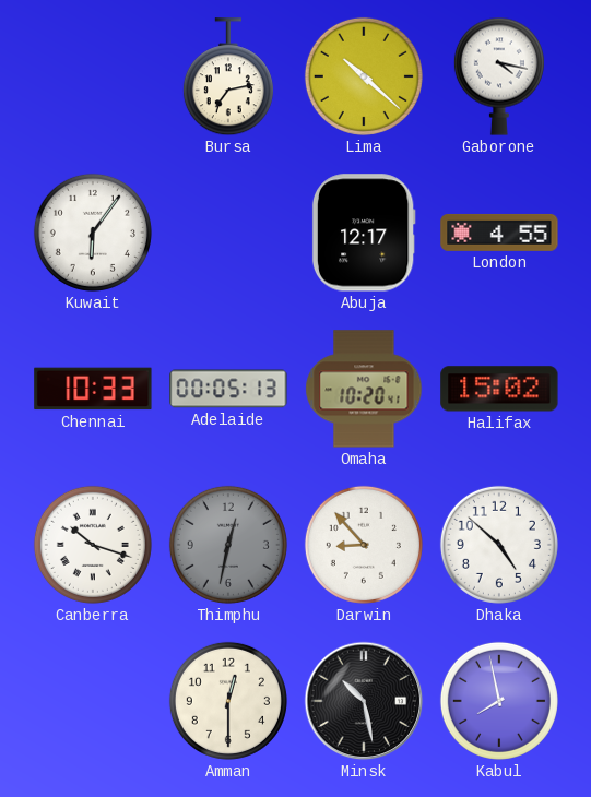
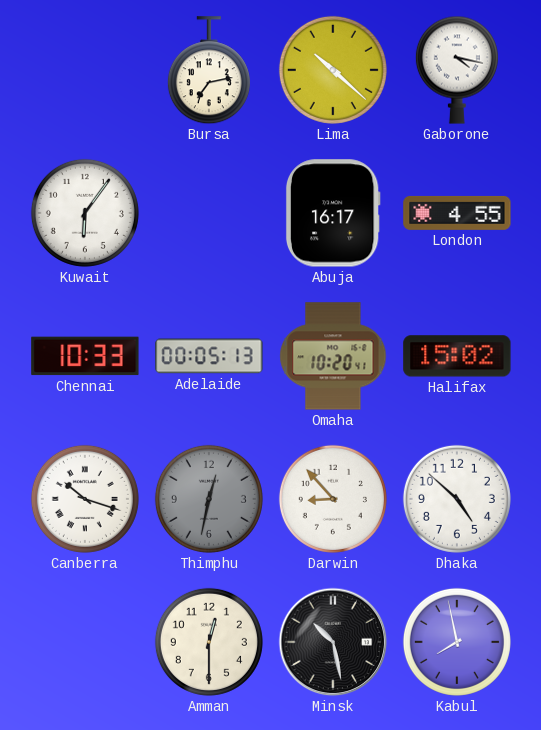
Abuja: 12:17 -> 16:17
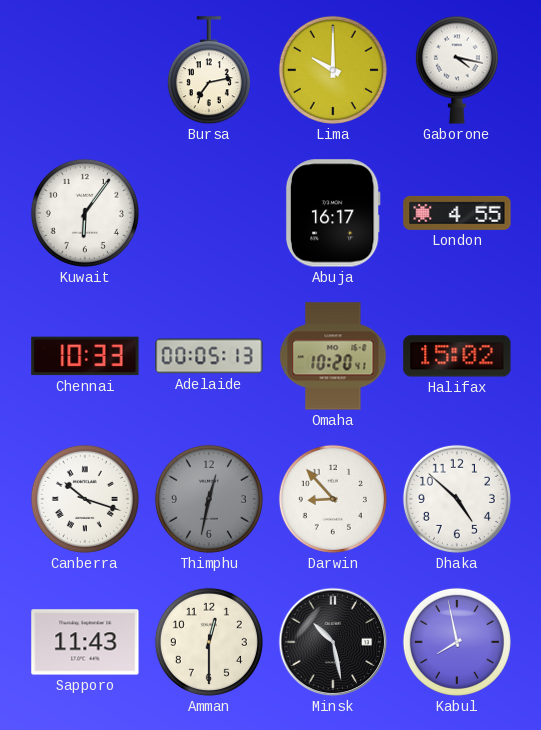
Lima: 10:22 -> 10:00
Sapporo: none -> 11:43
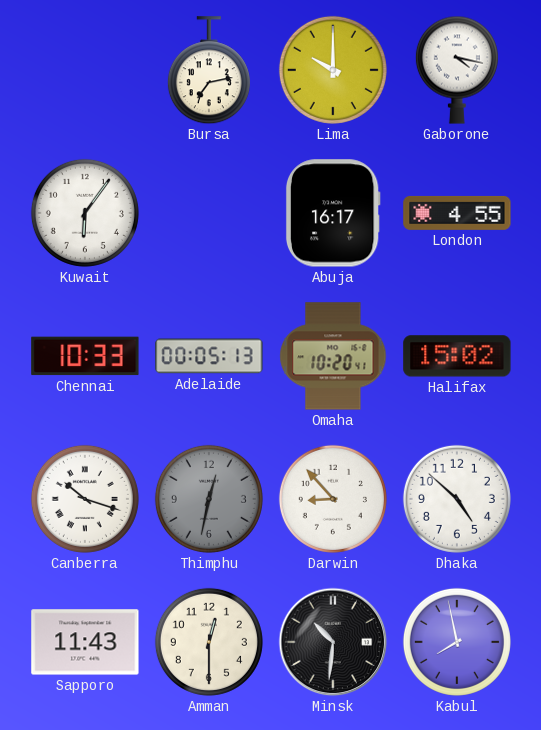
Minsk: 10:28 -> 10:31
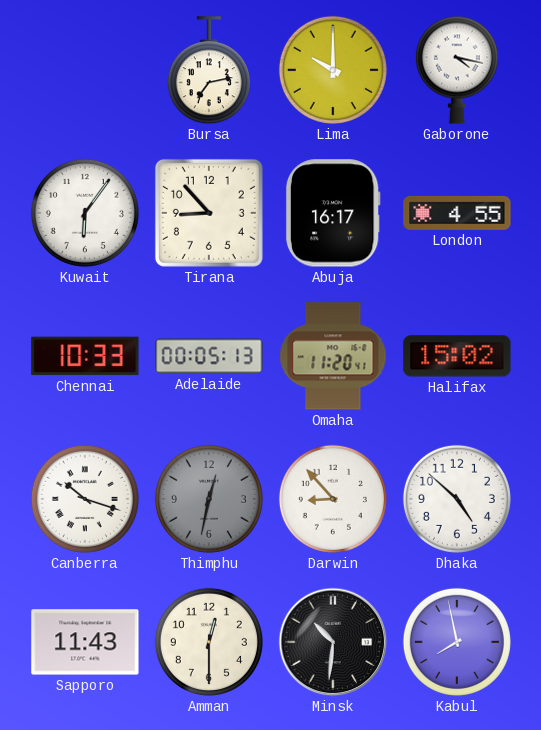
Tirana: none -> 8:53
Omaha: 10:20 -> 11:20
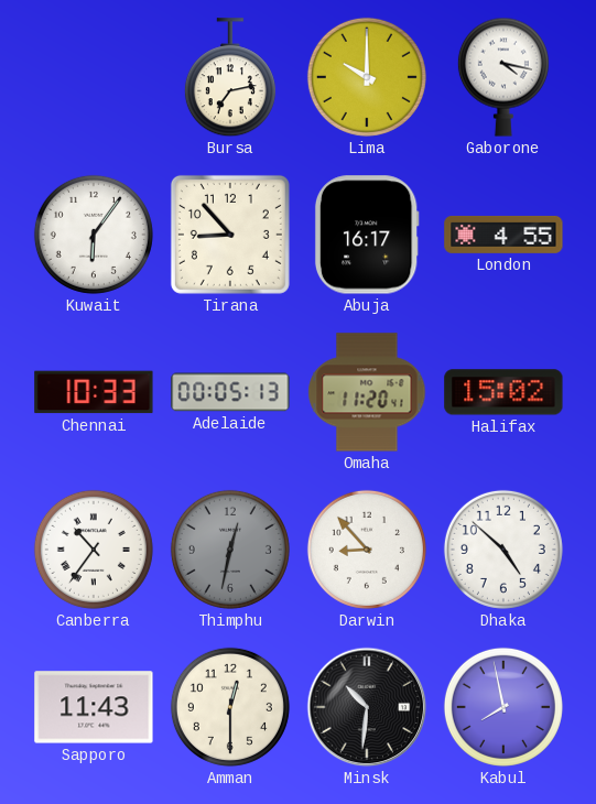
Canberra: 10:18 -> 10:36
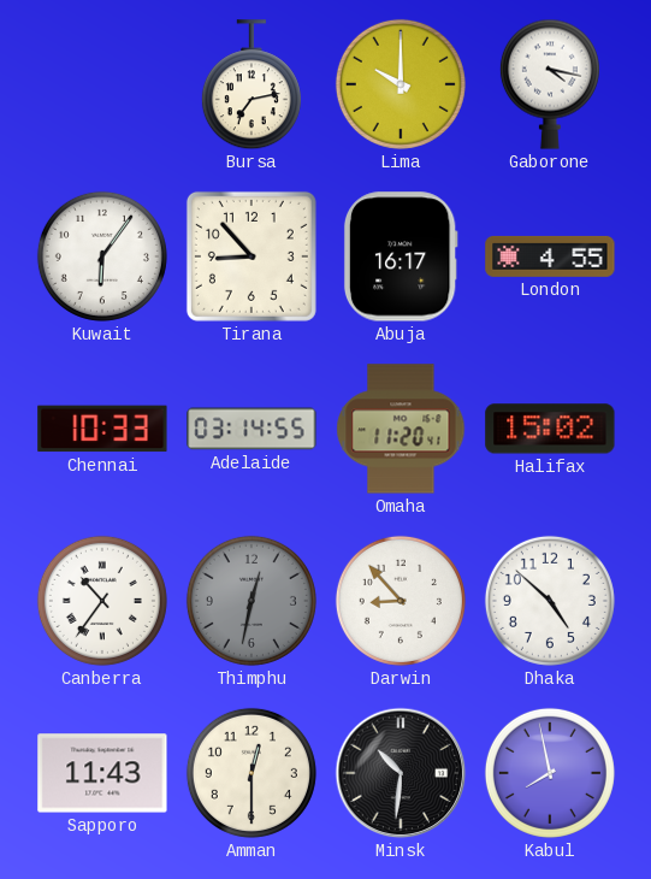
Adelaide: 00:05 -> 03:14
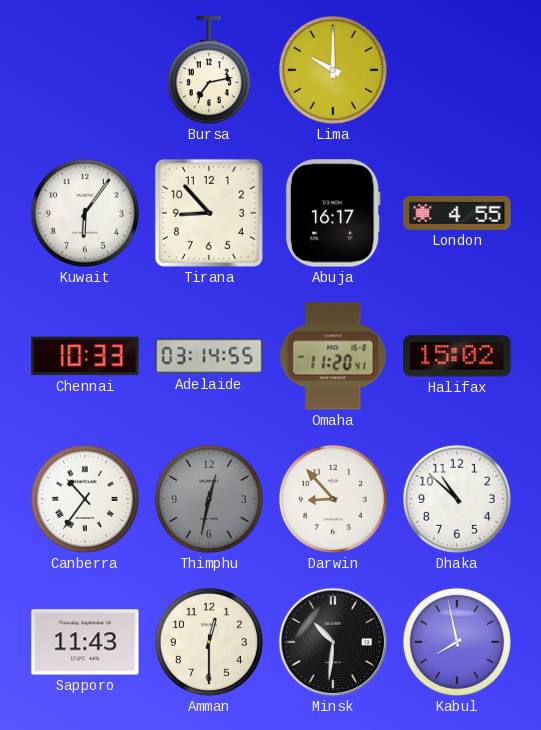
Gaborone: 4:17 -> none
Dhaka: 4:52 -> 10:52
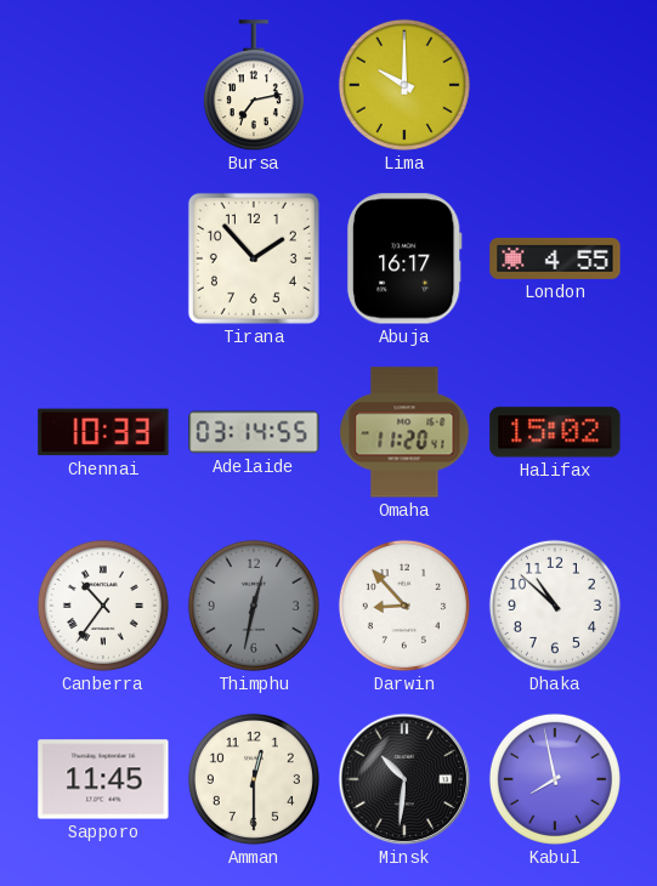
Kuwait: 6:06 -> none
Tirana: 8:53 -> 1:53
Sapporo: 11:43 -> 11:45
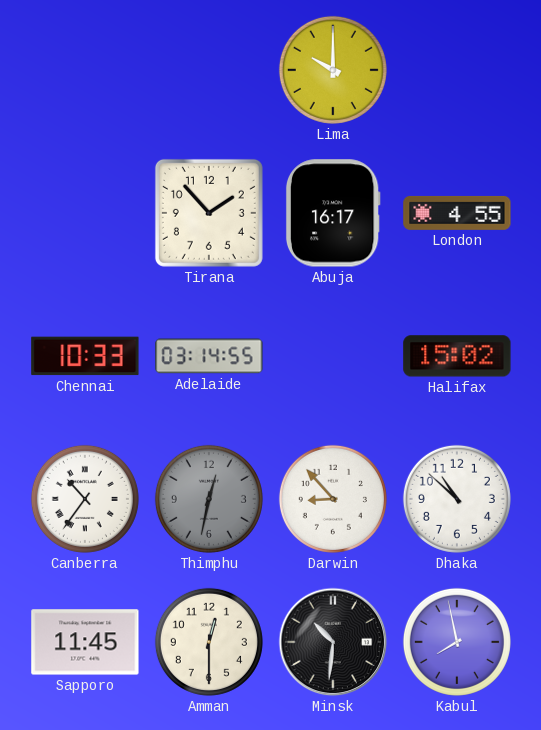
Bursa: 7:13 -> none
Omaha: 11:20 -> none
